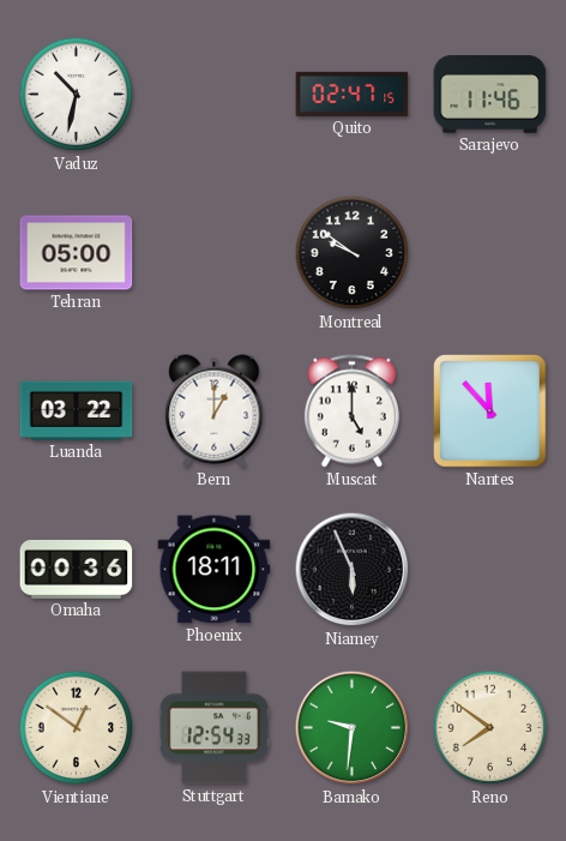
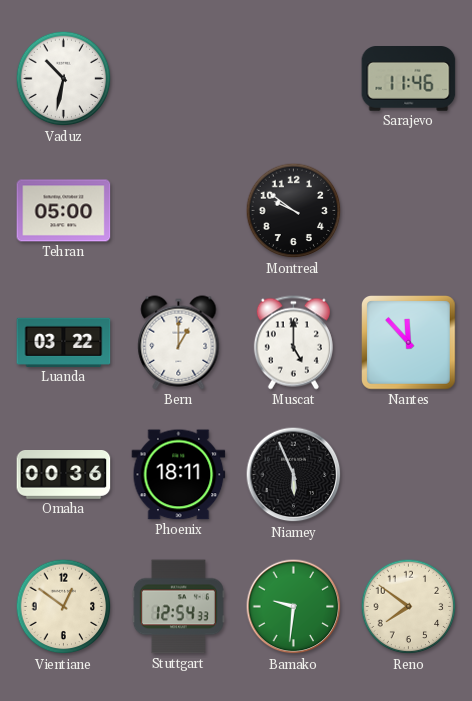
Quito: 02:47 -> none
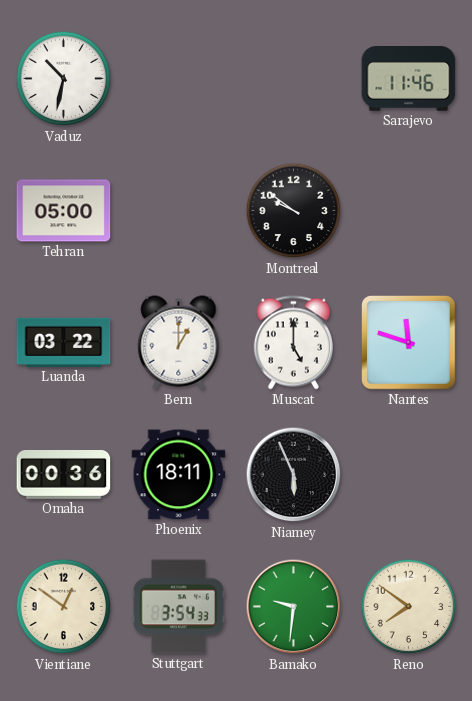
Nantes: 11:53 -> 11:48
Stuttgart: 12:54 -> 3:54
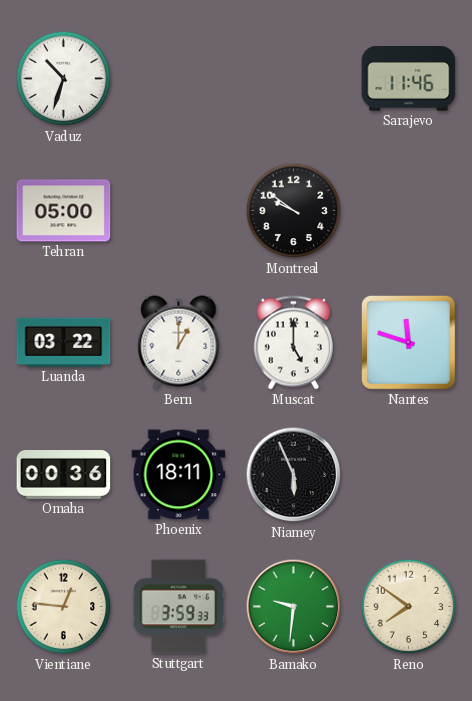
Vaduz: 10:32 -> 10:33
Vientiane: 12:51 -> 12:46
Stuttgart: 3:54 -> 3:59
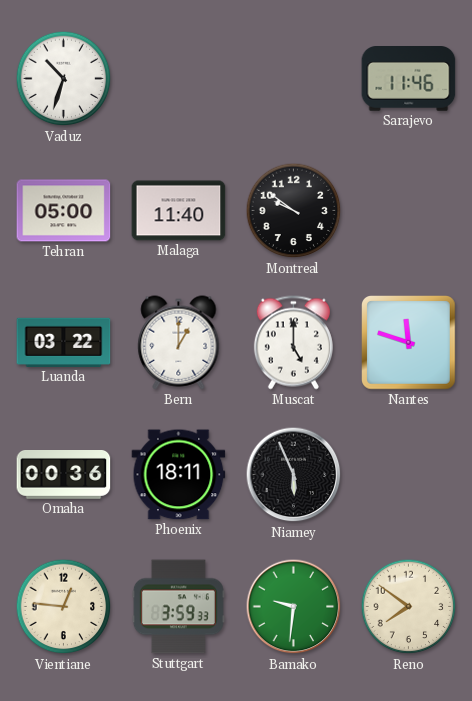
Malaga: none -> 11:40
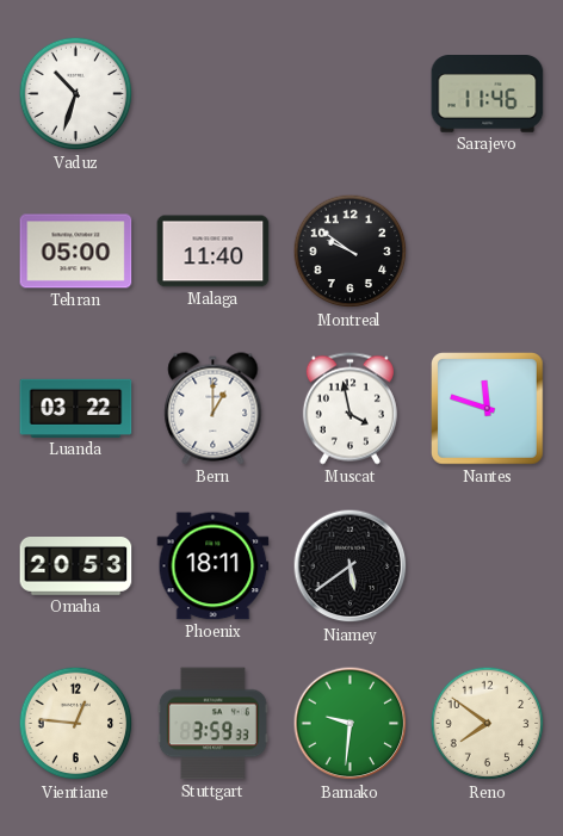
Muscat: 5:00 -> 3:58
Omaha: 00:36 -> 20:53
Niamey: 5:56 -> 5:39
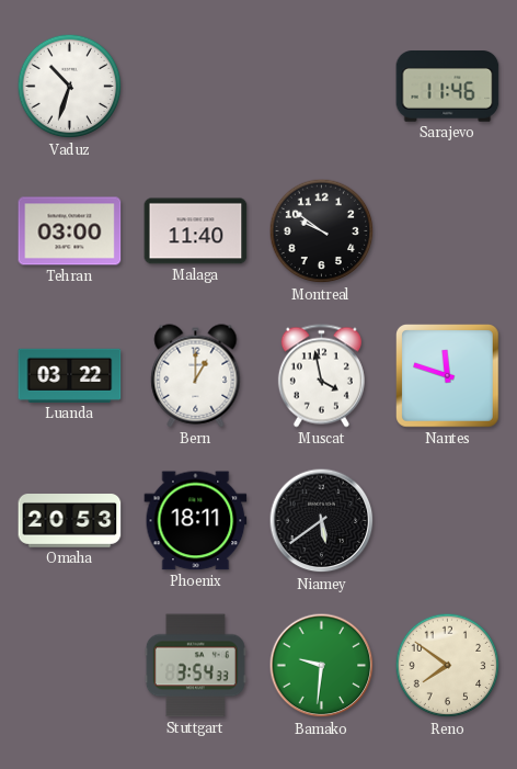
Tehran: 05:00 -> 03:00
Vientiane: 12:46 -> none
Stuttgart: 3:59 -> 3:54
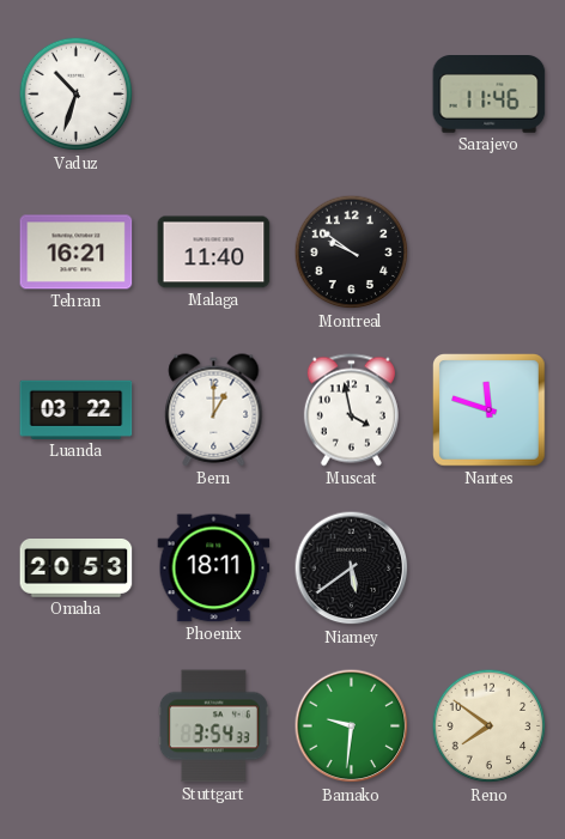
Tehran: 03:00 -> 16:21
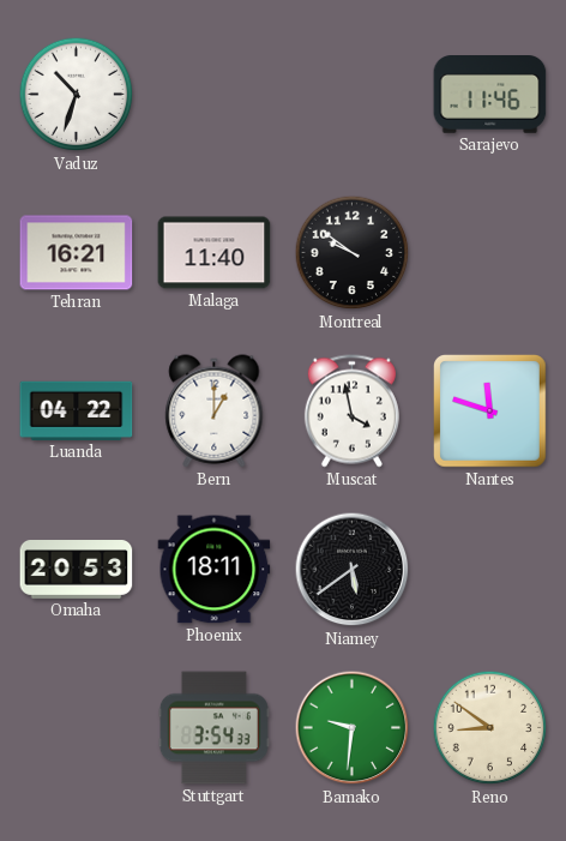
Luanda: 03:22 -> 04:22
Reno: 7:51 -> 8:51
